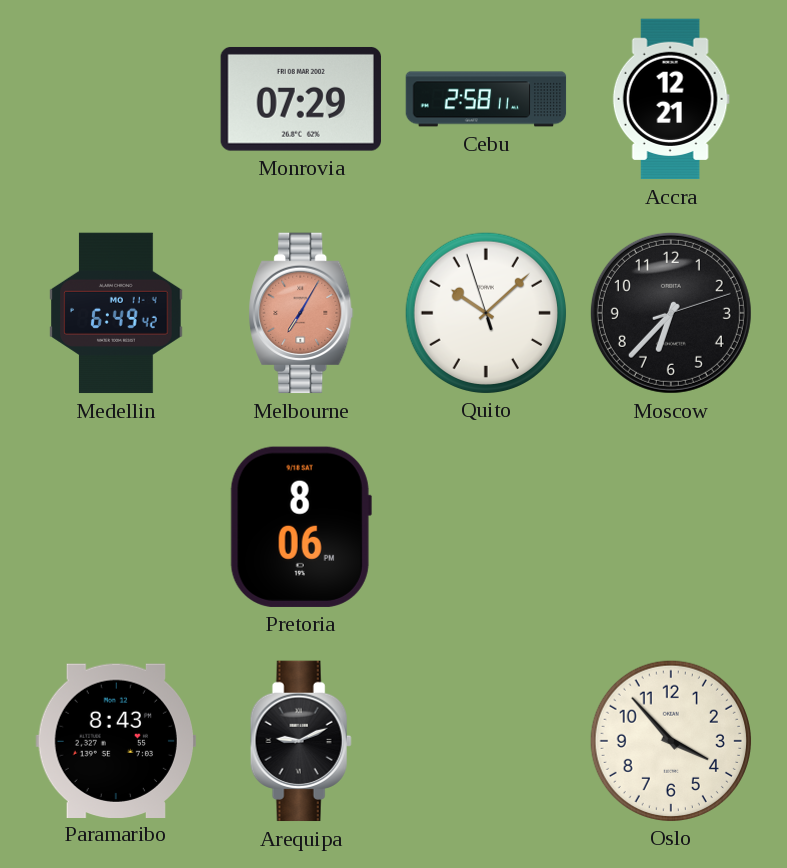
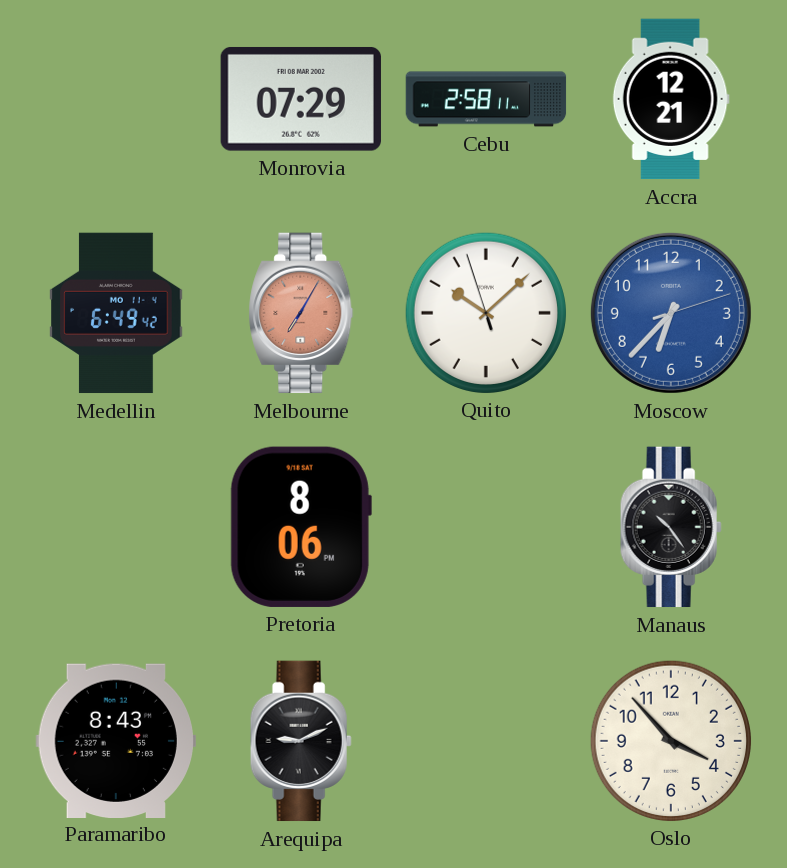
Moscow dial: black -> blue
Manaus: none -> 10:24
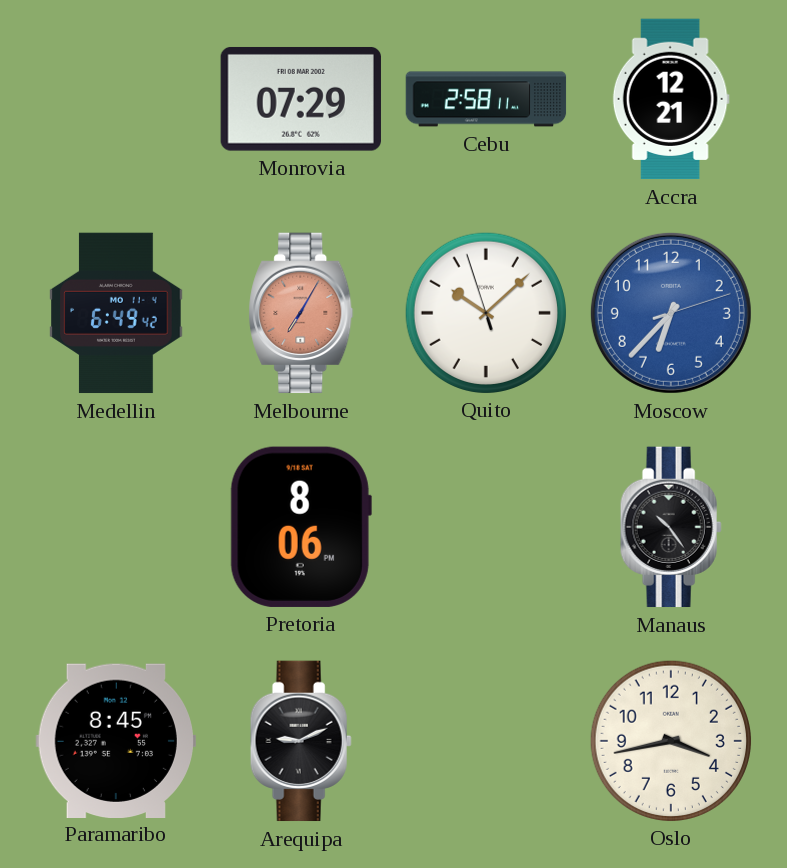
Paramaribo: 8:43 -> 8:45
Oslo: 3:53 -> 3:43
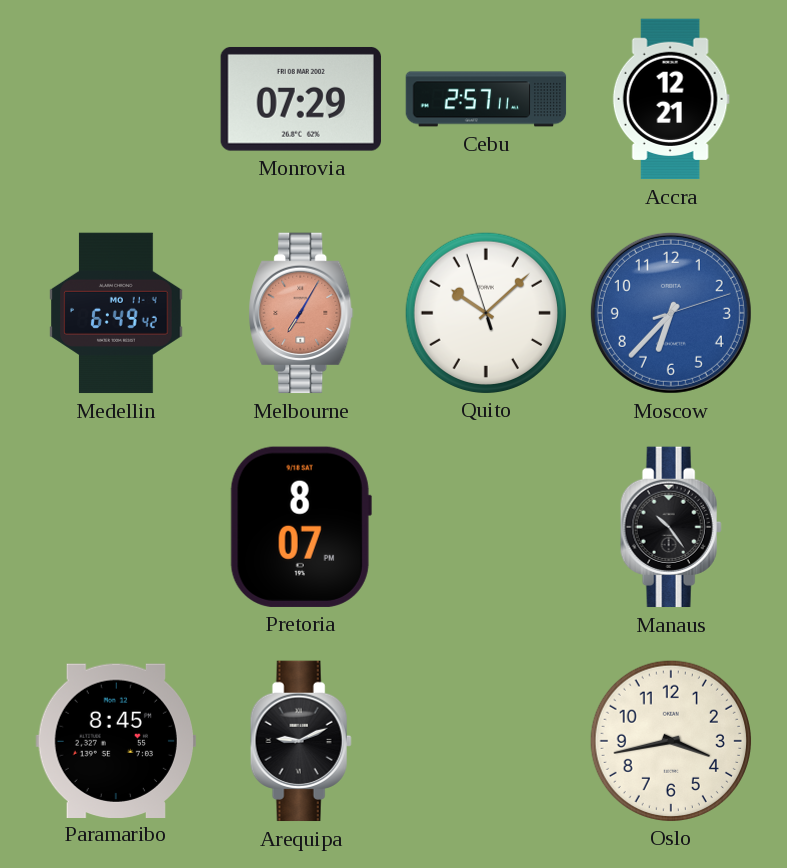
Cebu: 2:58 -> 2:57
Pretoria: 8:06 -> 8:07
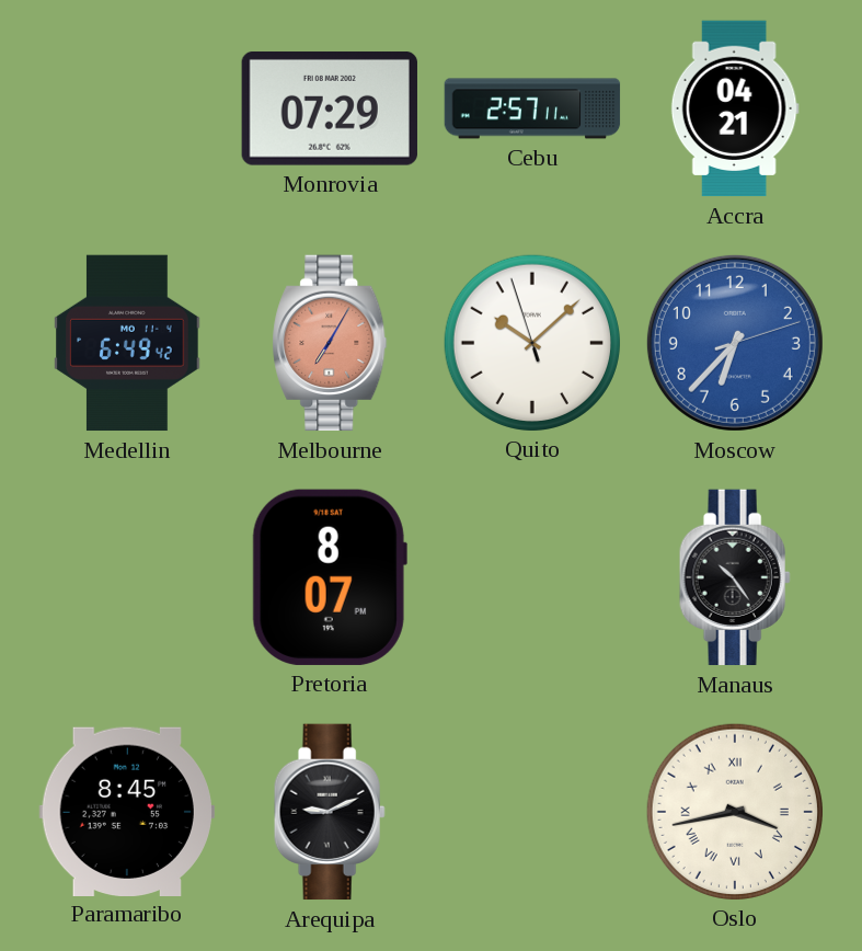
Accra: 12:21 -> 04:21
Oslo numerals: Arabic -> Roman
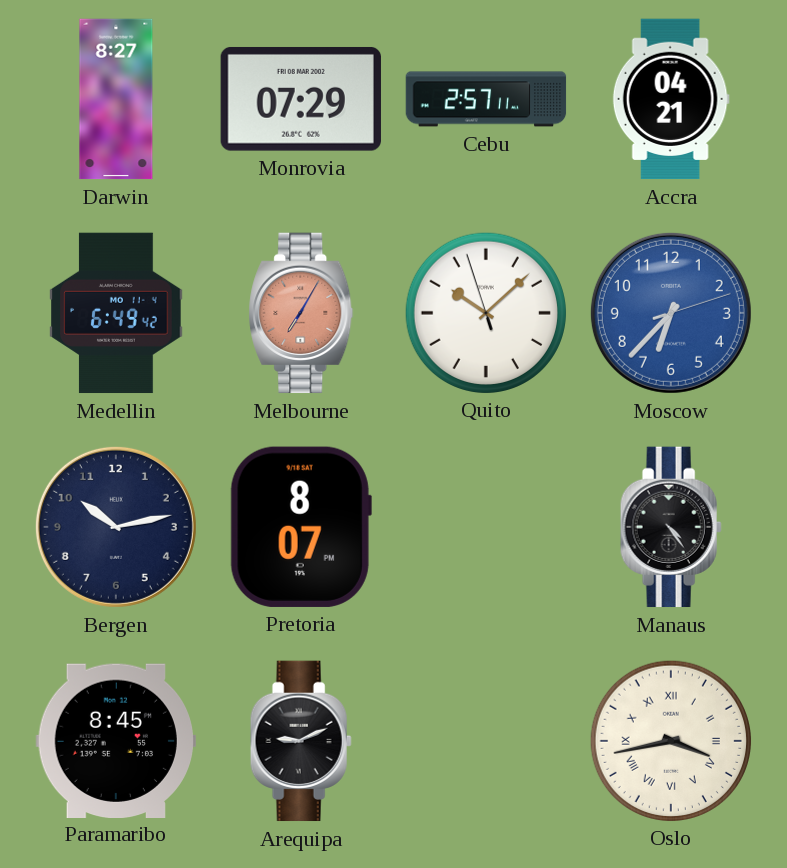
Darwin: none -> 8:27
Bergen: none -> 10:13
Manaus: 10:24 -> 4:24
